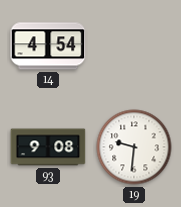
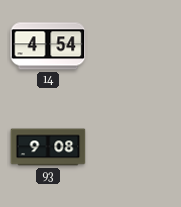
19: 9:31 -> none
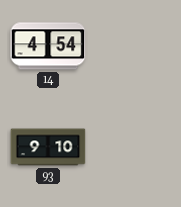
93: 9:08 -> 9:10
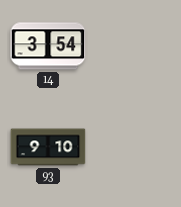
14: 4:54 -> 3:54
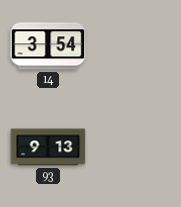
93: 9:10 -> 9:13
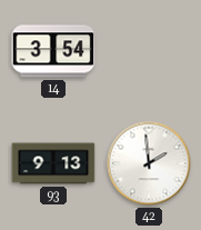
42: none -> 1:59
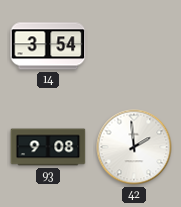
93: 9:13 -> 9:08
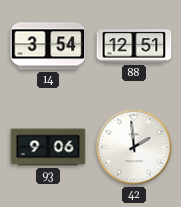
88: none -> 12:51
93: 9:08 -> 9:06
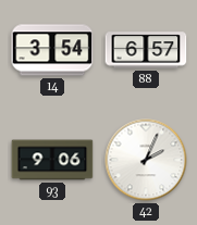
88: 12:51 -> 6:57
42: 1:59 -> 2:04
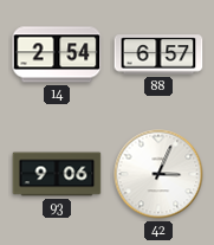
14: 3:54 -> 2:54
42: 2:04 -> 3:04
